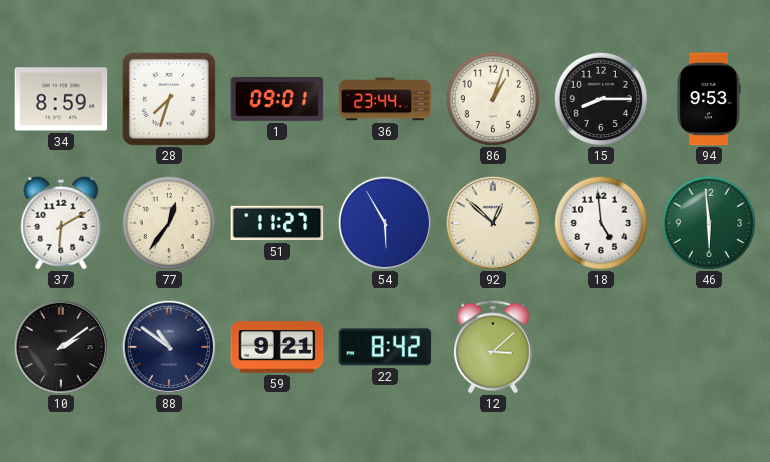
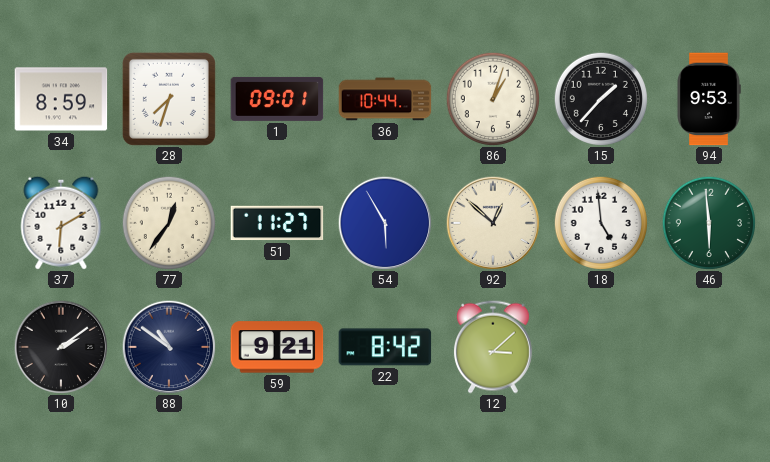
36: 23:44 -> 10:44
15: 8:15 -> 1:37
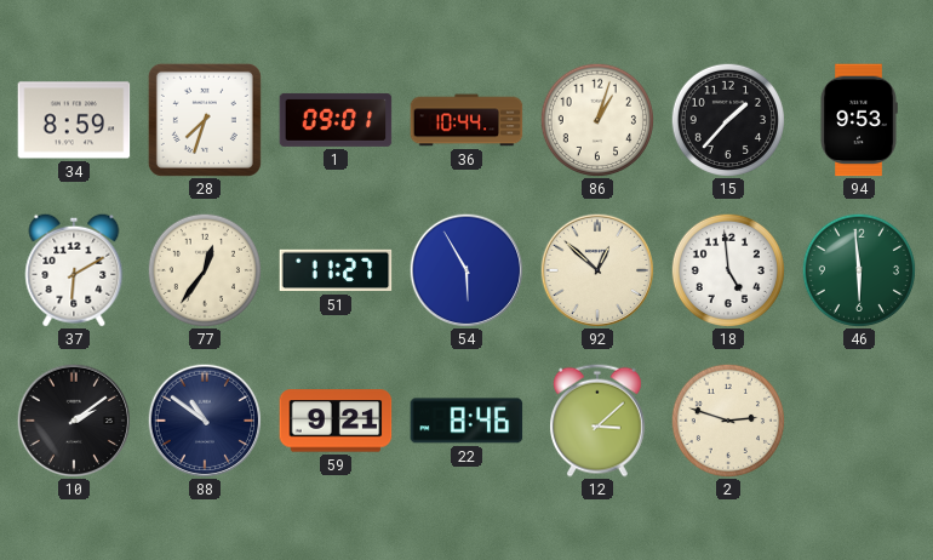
22: 8:42 -> 8:46
2: none -> 2:48
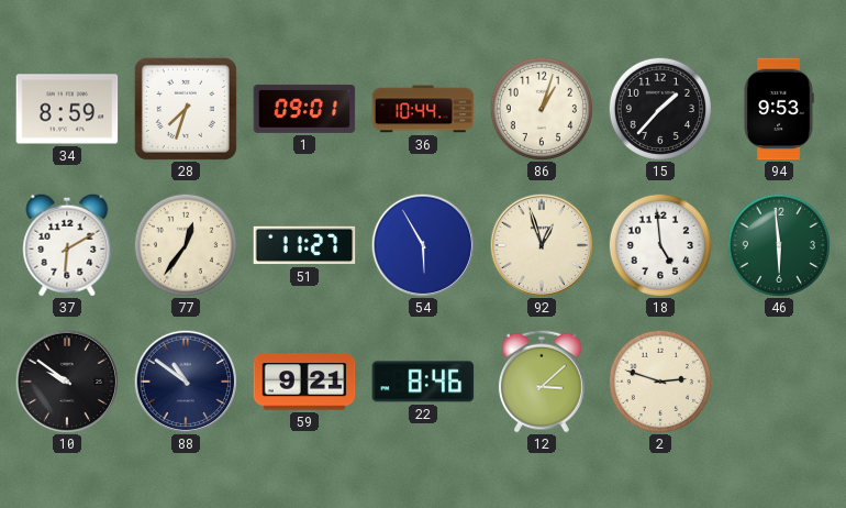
92: 12:52 -> 12:57
10: 2:09 -> 9:51
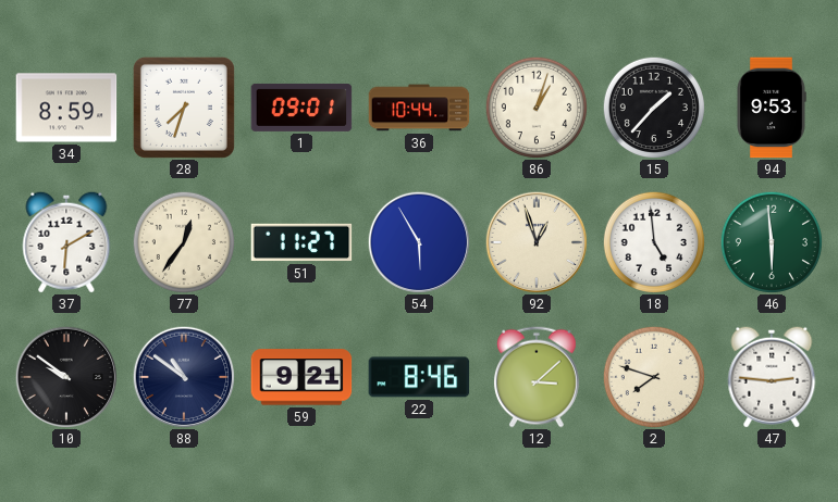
2: 2:48 -> 7:48
47: none -> 2:46
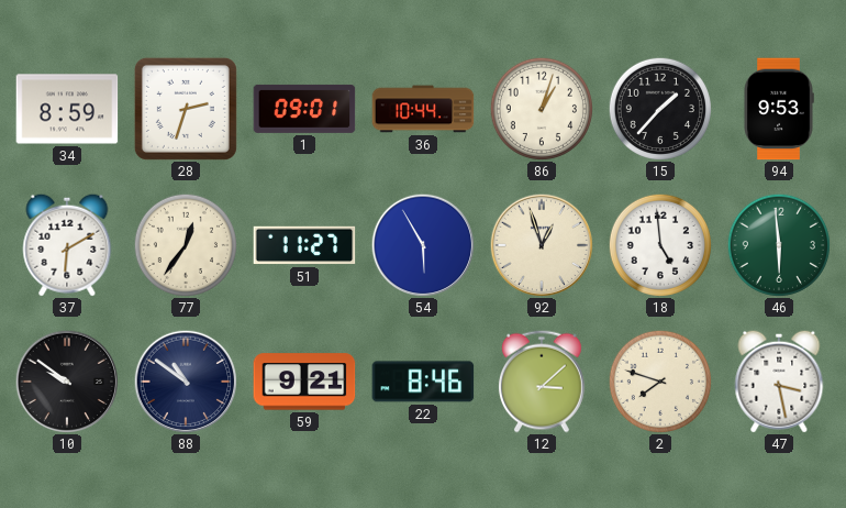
28: 7:33 -> 2:33
47: 2:46 -> 3:28
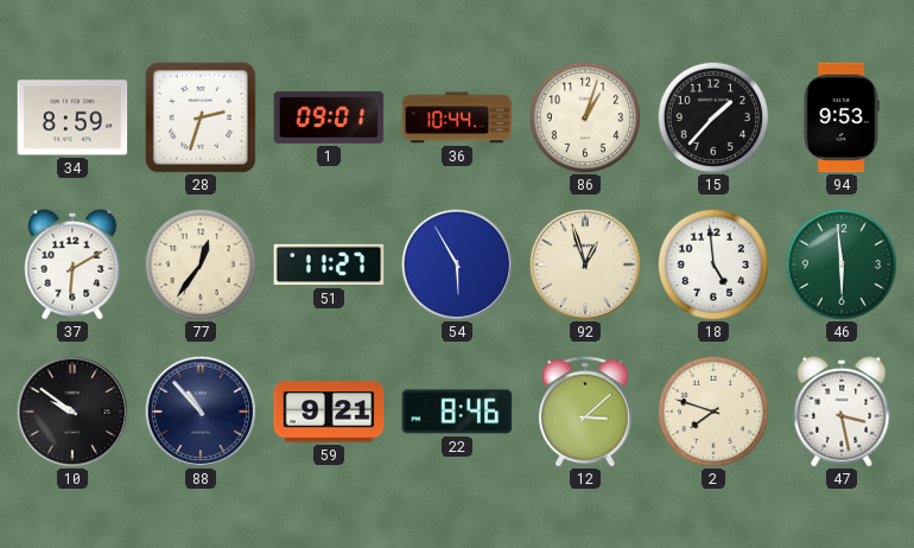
88: 10:51 -> 10:53
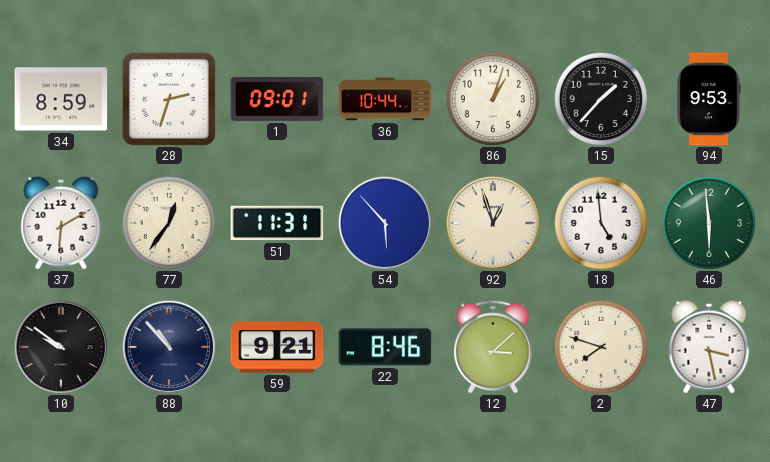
51: 11:27 -> 11:31
54: 5:55 -> 5:53
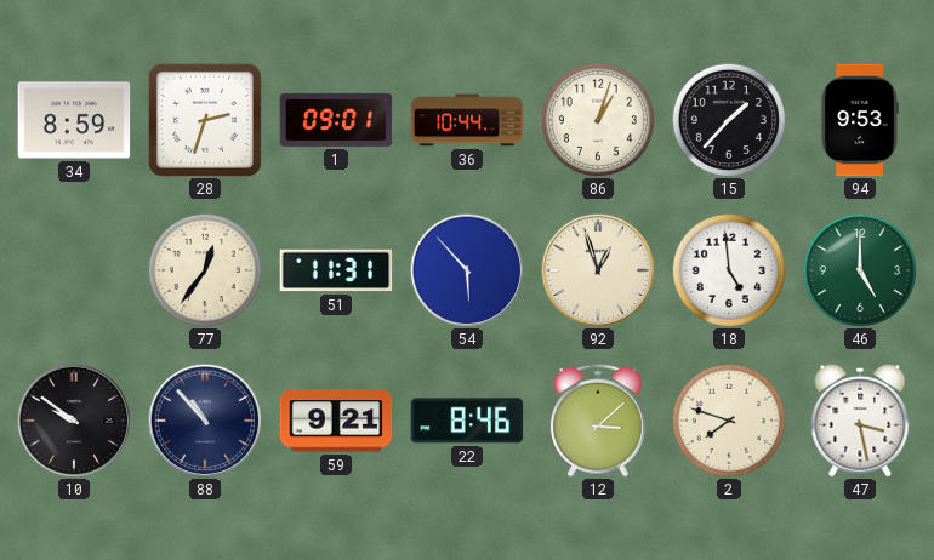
37: 6:10 -> none
46: 5:59 -> 5:00
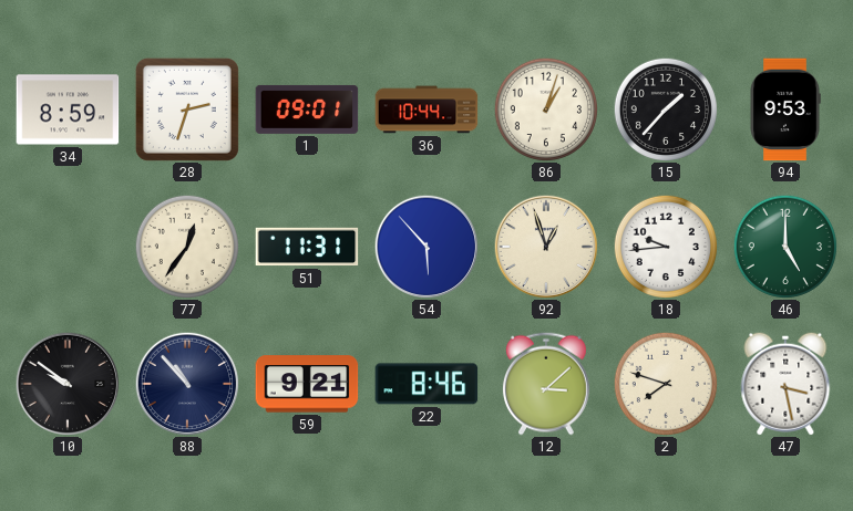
18: 4:59 -> 9:44
